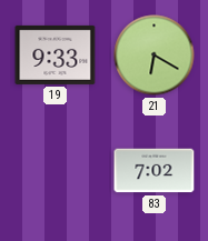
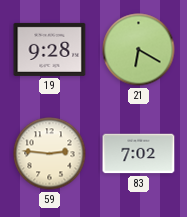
19: 9:33 -> 9:28
59: none -> 2:46
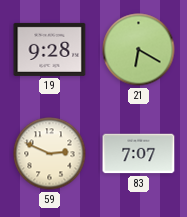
59: 2:46 -> 2:49
83: 7:02 -> 7:07
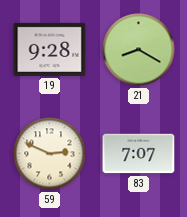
21: 6:20 -> 8:20
